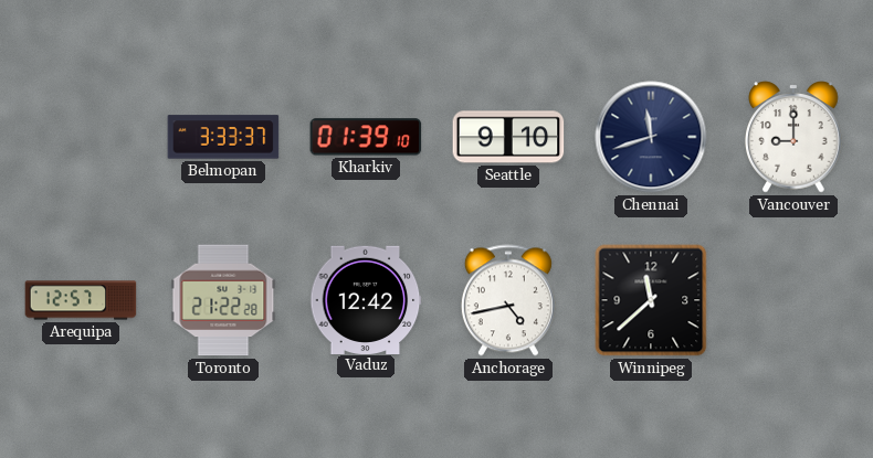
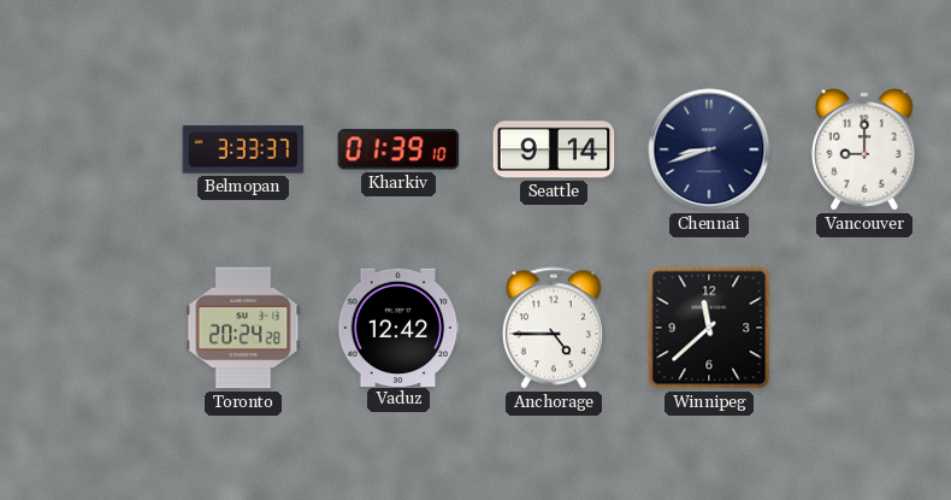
Seattle: 9:10 -> 9:14
Chennai: 11:42 -> 8:42
Arequipa: 12:57 -> none
Toronto: 21:22 -> 20:24
Anchorage: 4:43 -> 4:45
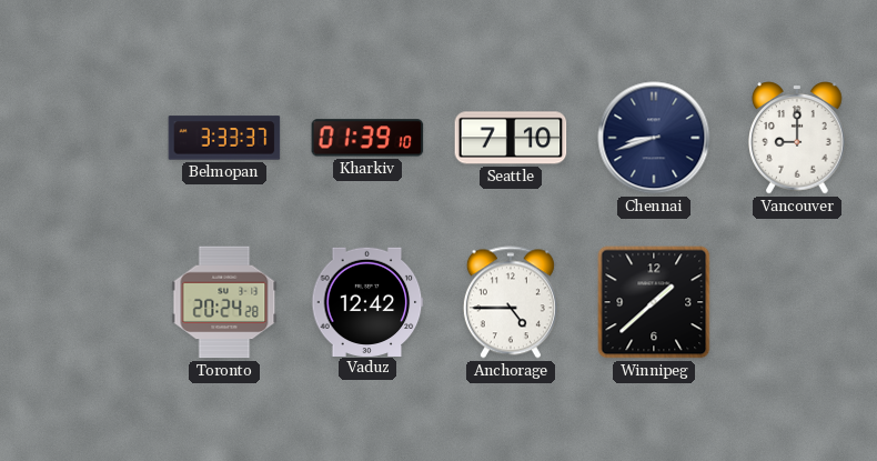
Seattle: 9:14 -> 7:10
Winnipeg: 11:38 -> 1:38
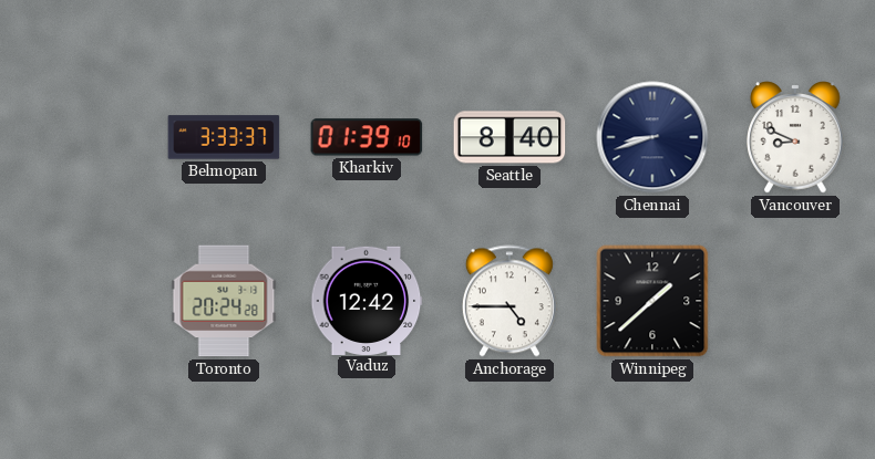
Seattle: 7:10 -> 8:40
Vancouver: 9:00 -> 8:49
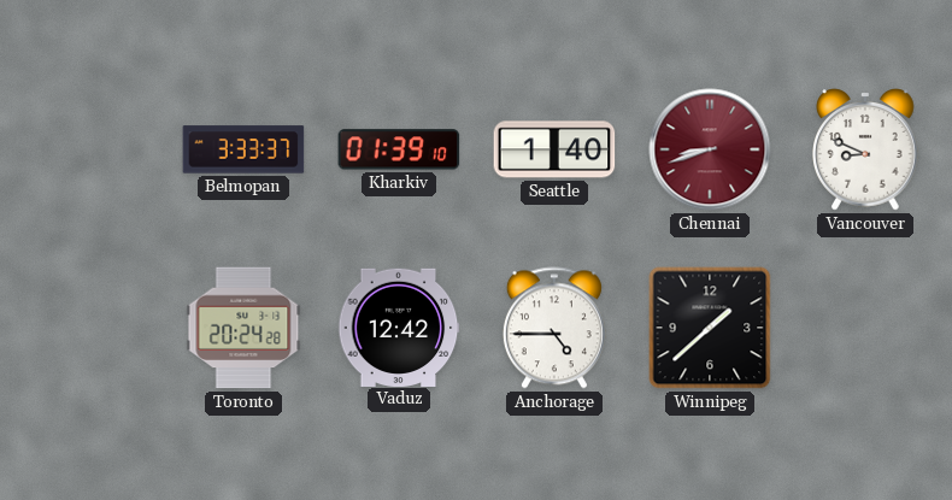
Seattle: 8:40 -> 1:40
Chennai dial: navy -> burgundy
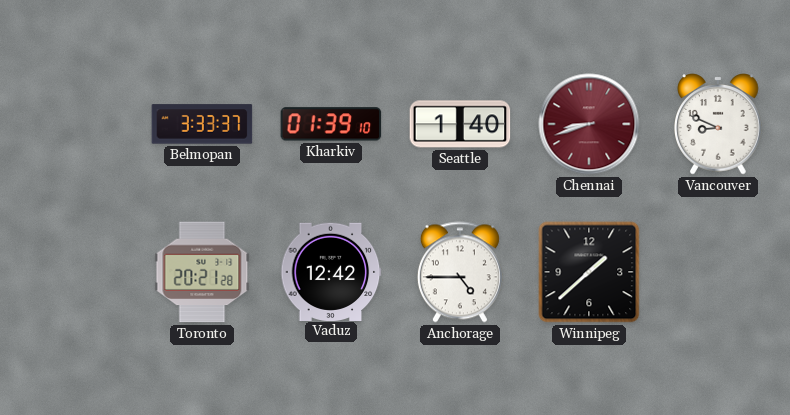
Toronto: 20:24 -> 20:21
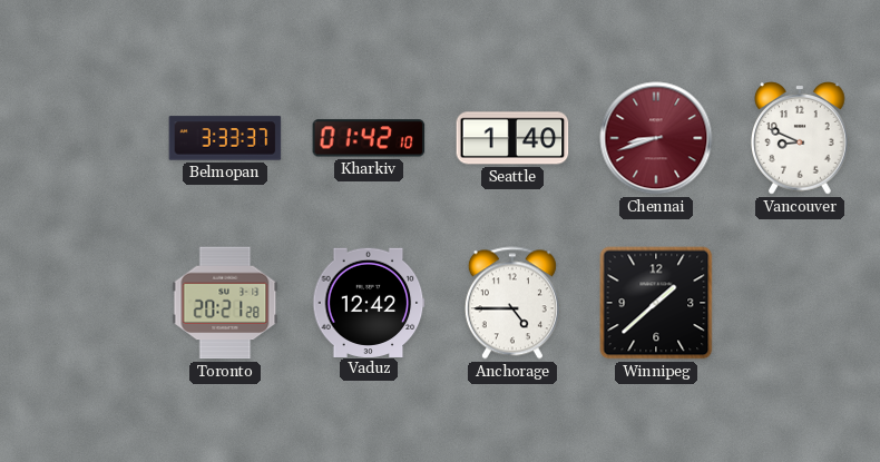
Kharkiv: 01:39 -> 01:42
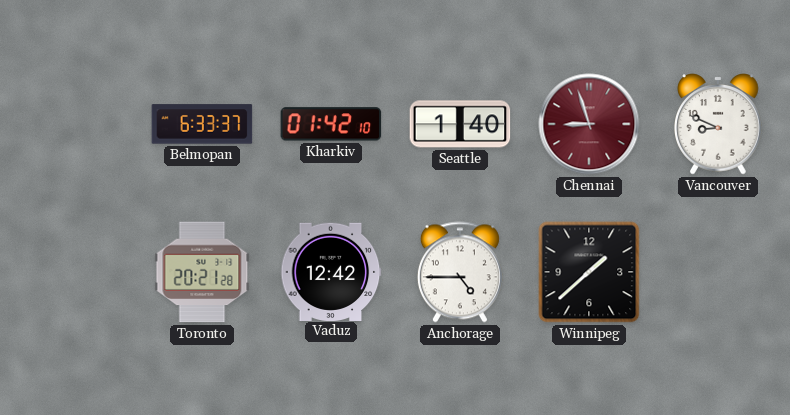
Belmopan: 3:33 -> 6:33
Chennai: 8:42 -> 8:57
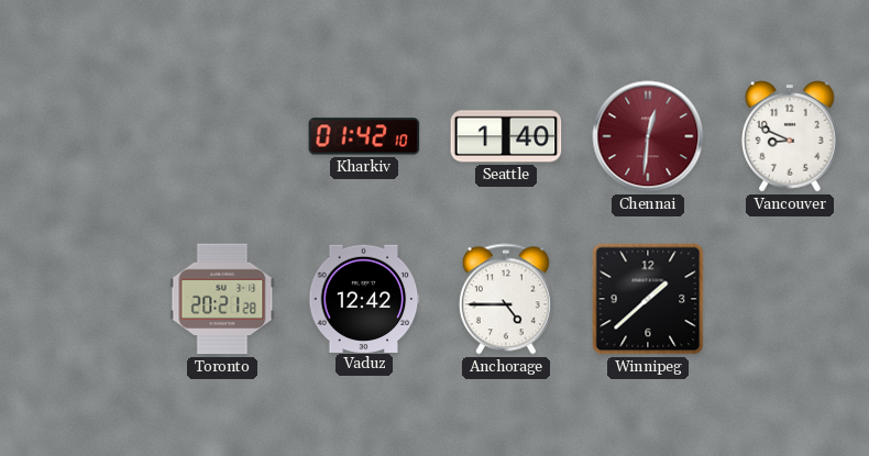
Belmopan: 6:33 -> none
Chennai: 8:57 -> 12:31
